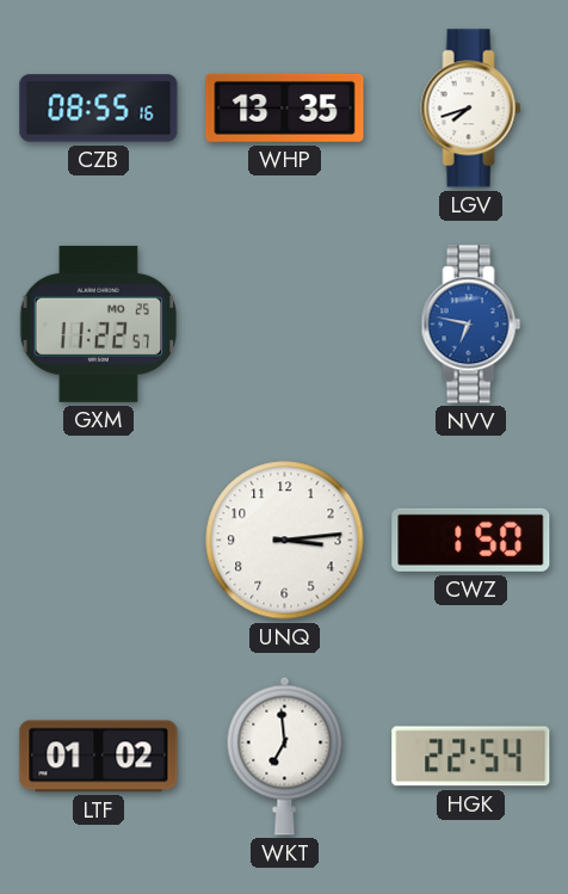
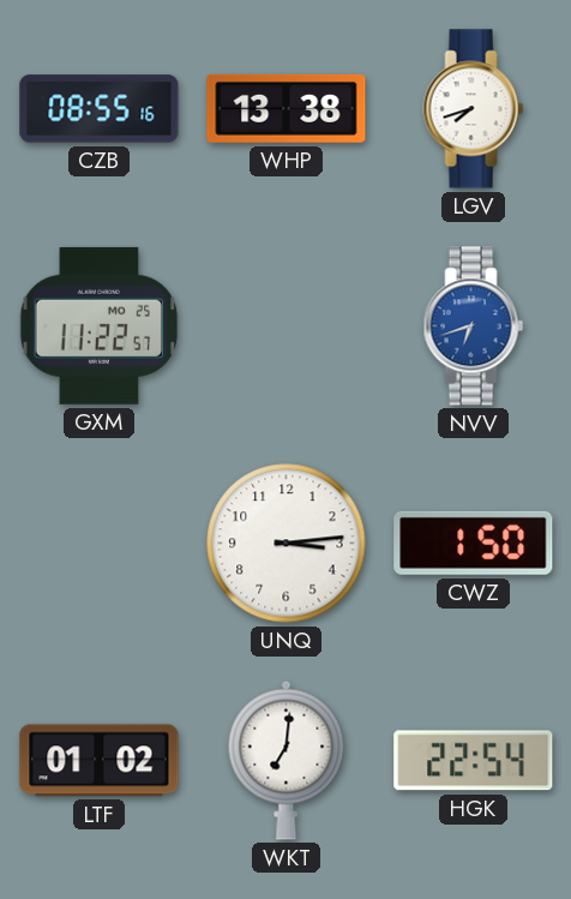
WHP: 13:35 -> 13:38
NVV: 6:47 -> 6:42
WKT: 6:59 -> 7:01
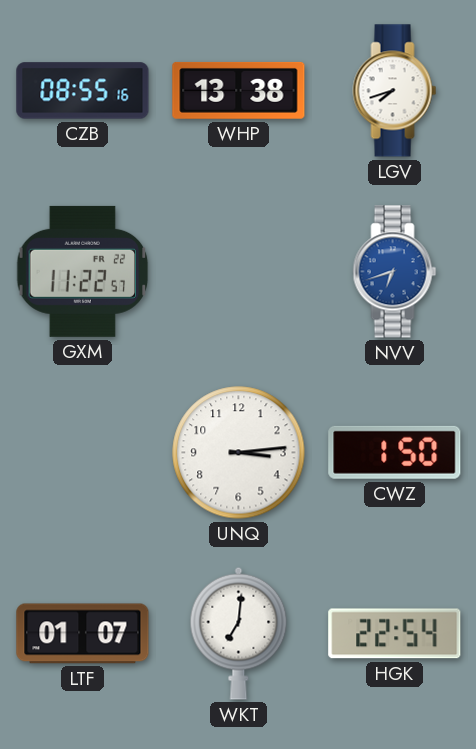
GXM date: MO 25 -> FR 22
LTF: 01:02 -> 01:07
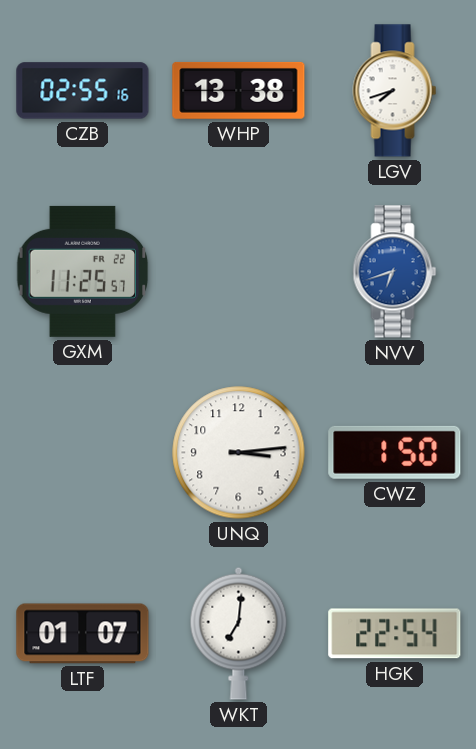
CZB: 08:55 -> 02:55
GXM: 11:22 -> 11:25
